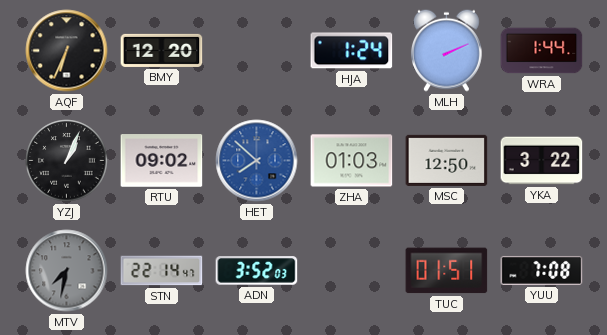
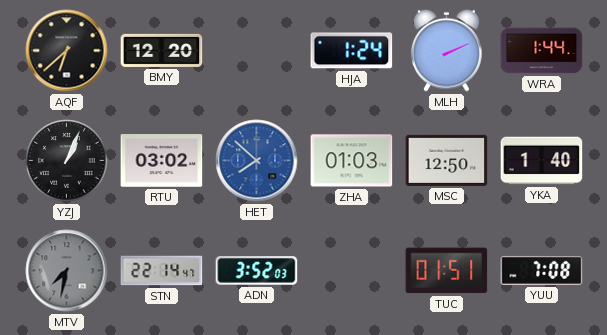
AQF: 6:34 -> 6:38
RTU: 09:02 -> 03:02
YKA: 3:22 -> 1:40
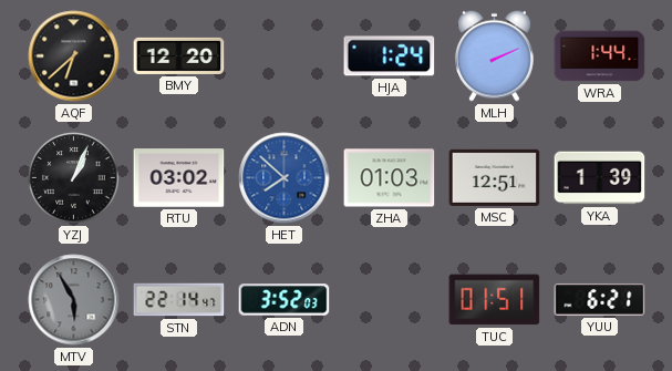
MSC: 12:50 -> 12:51
YKA: 1:40 -> 1:39
MTV: 7:32 -> 5:55
YUU: 7:08 -> 6:21
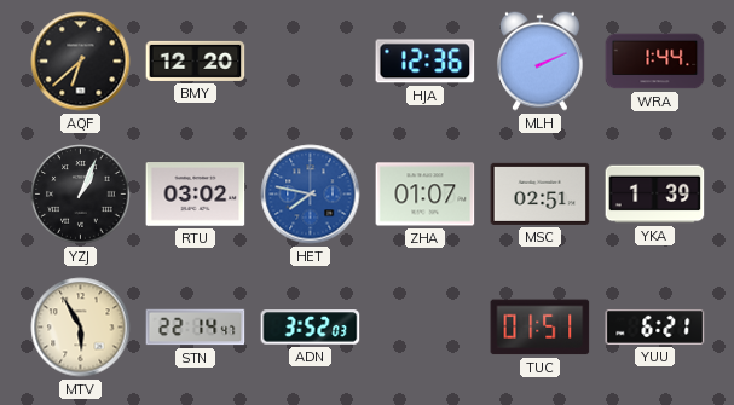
HJA: 1:24 -> 12:36
HET: 7:52 -> 7:47
ZHA: 01:03 -> 01:07
MSC: 12:51 -> 02:51
MTV dial: grey -> cream
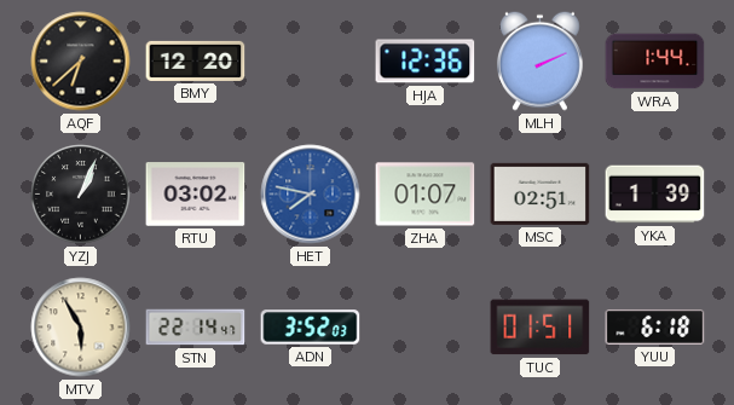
YUU: 6:21 -> 6:18
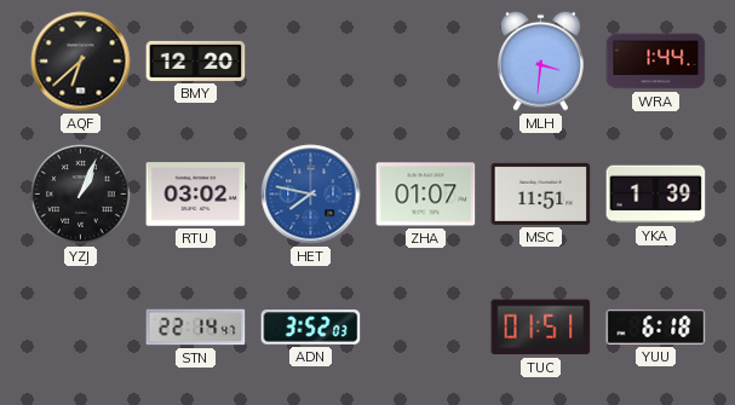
HJA: 12:36 -> none
MLH: 2:11 -> 3:31
MSC: 02:51 -> 11:51
MTV: 5:55 -> none
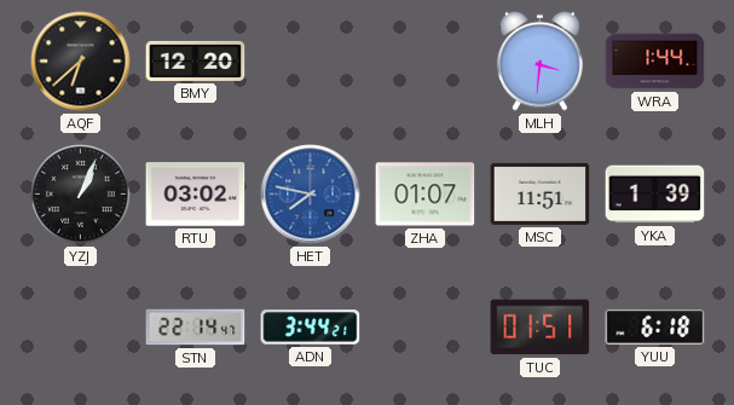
ADN: 3:52 -> 3:44
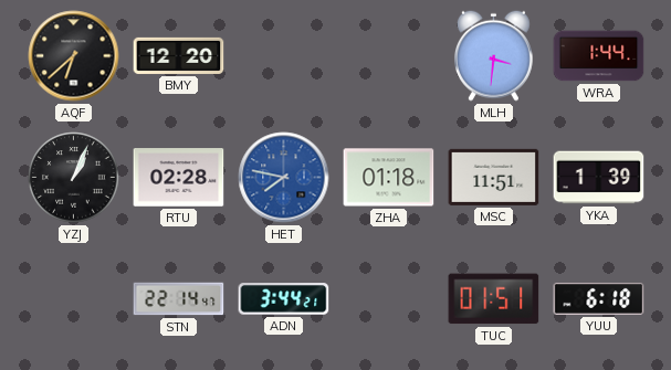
RTU: 03:02 -> 02:28
ZHA: 01:07 -> 01:18
